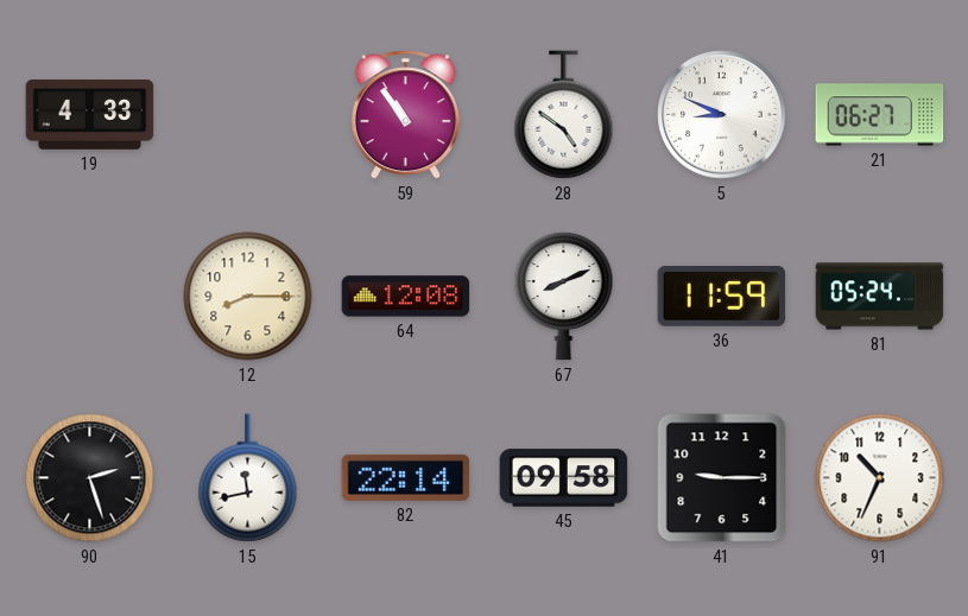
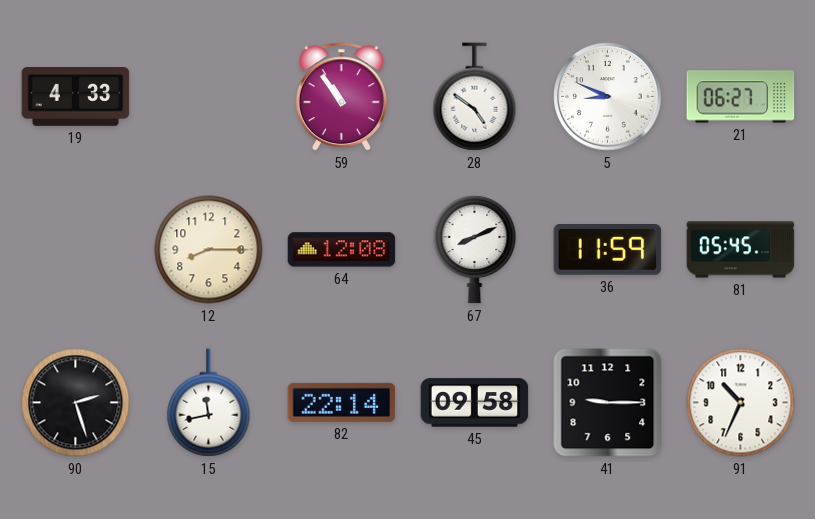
81: 05:24 -> 05:45
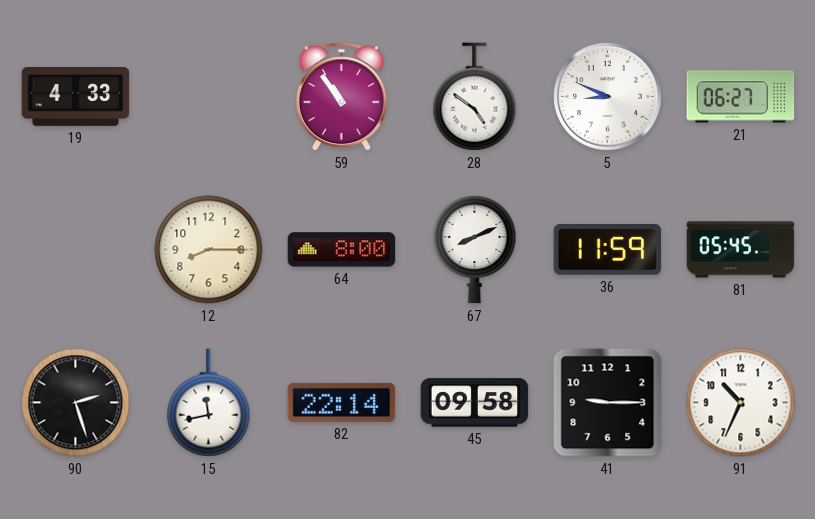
64: 12:08 -> 8:00
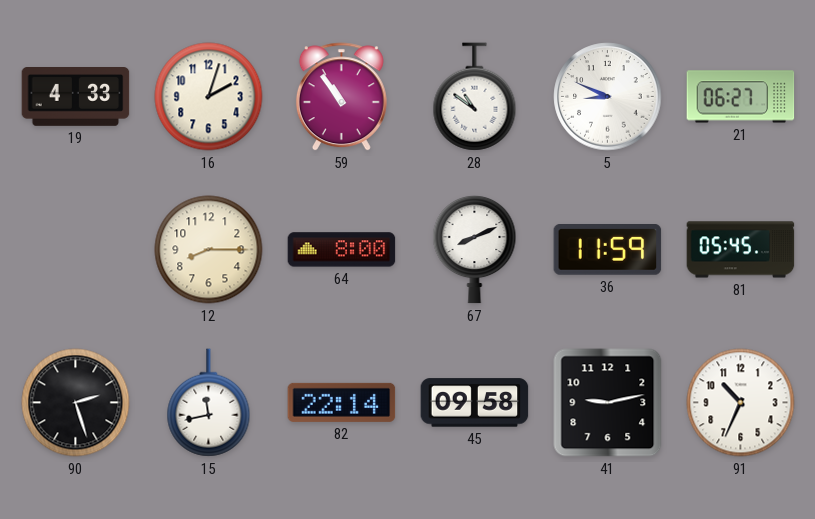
16: none -> 2:03
28: 4:51 -> 10:51
41: 9:15 -> 9:13
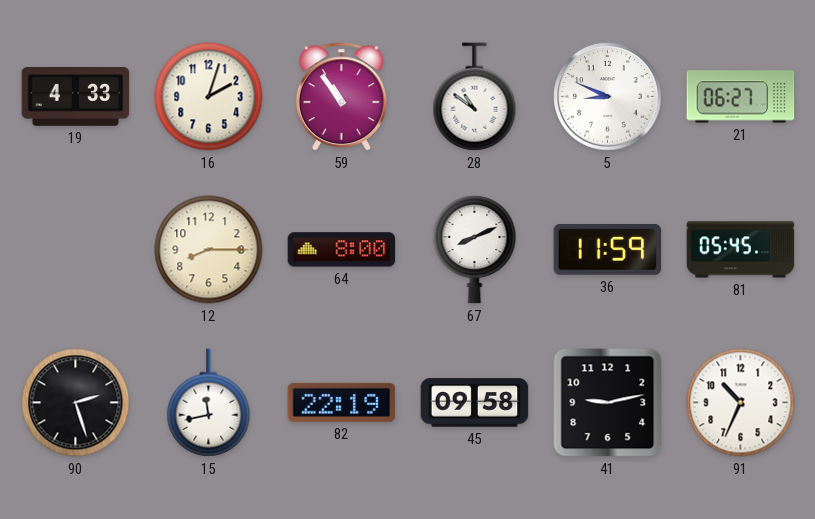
82: 22:14 -> 22:19
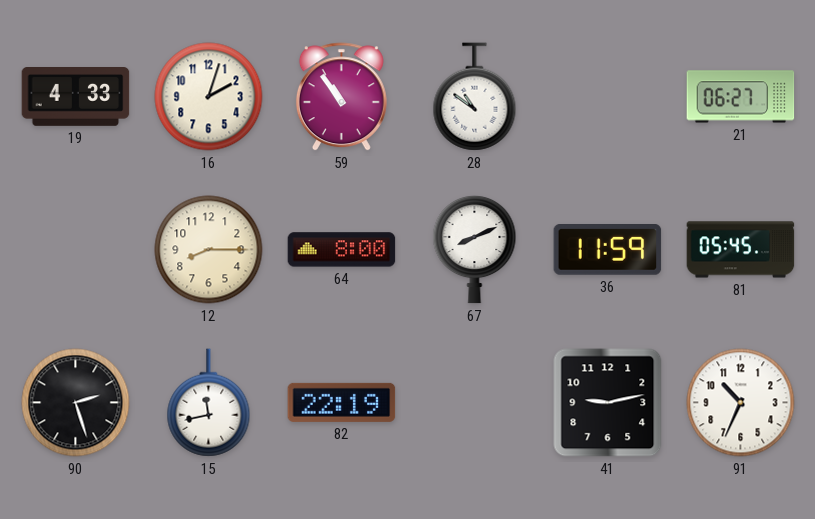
5: 8:49 -> none
45: 09:58 -> none
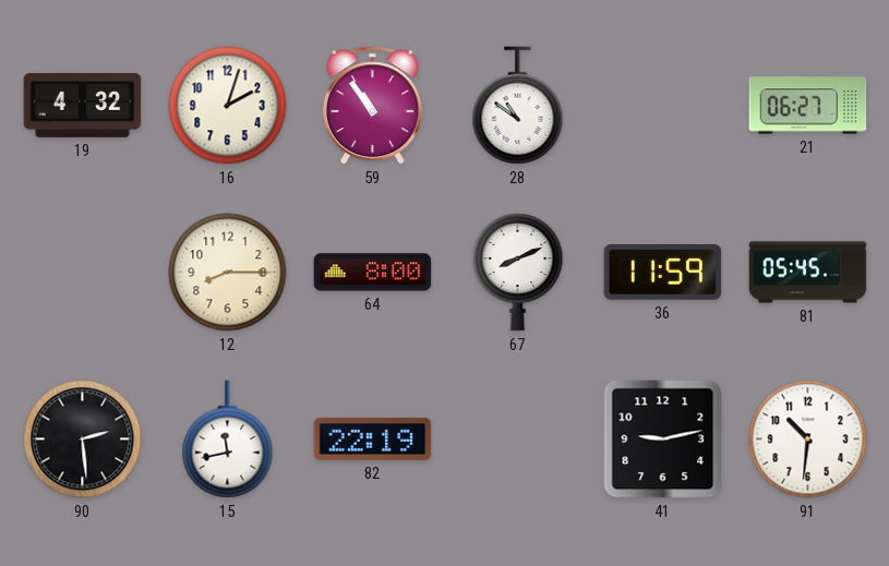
19: 4:33 -> 4:32
90: 2:27 -> 2:29
91: 10:34 -> 10:31
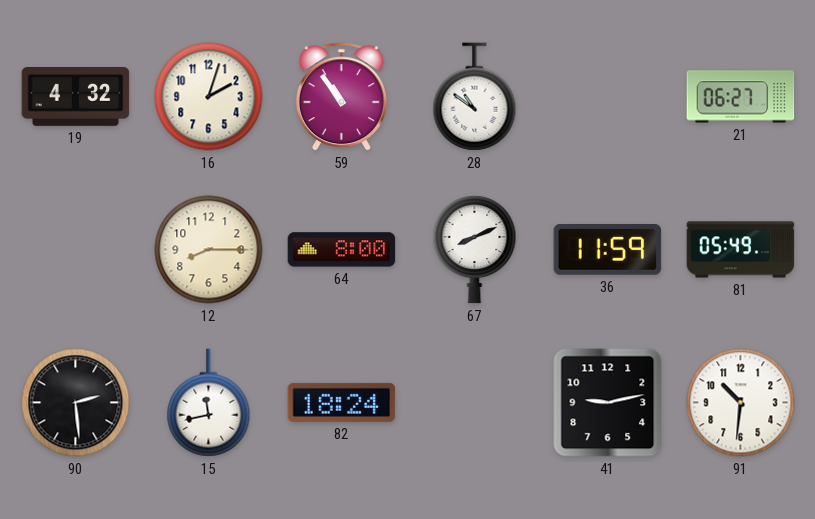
81: 05:45 -> 05:49
82: 22:19 -> 18:24
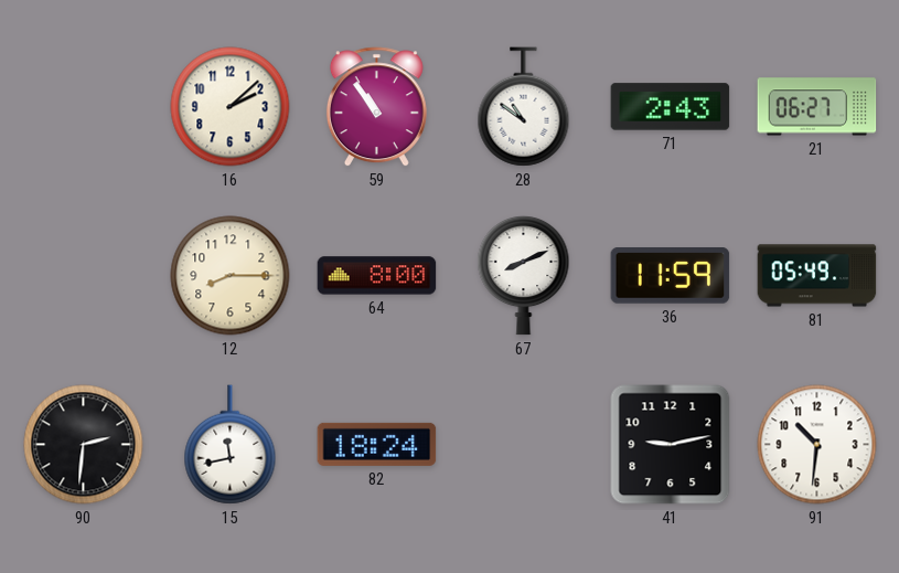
19: 4:32 -> none
16: 2:03 -> 2:08
71: none -> 2:43
90: 2:29 -> 2:31
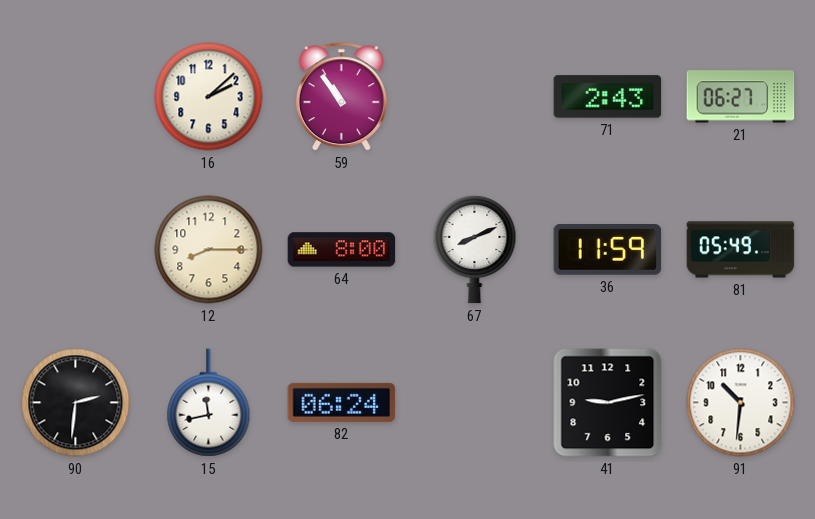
28: 10:51 -> none
82: 18:24 -> 06:24
